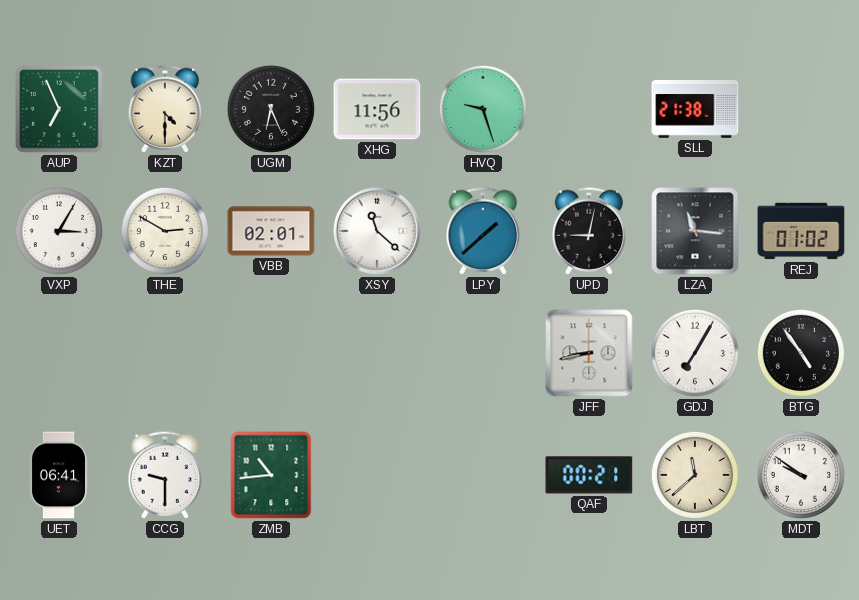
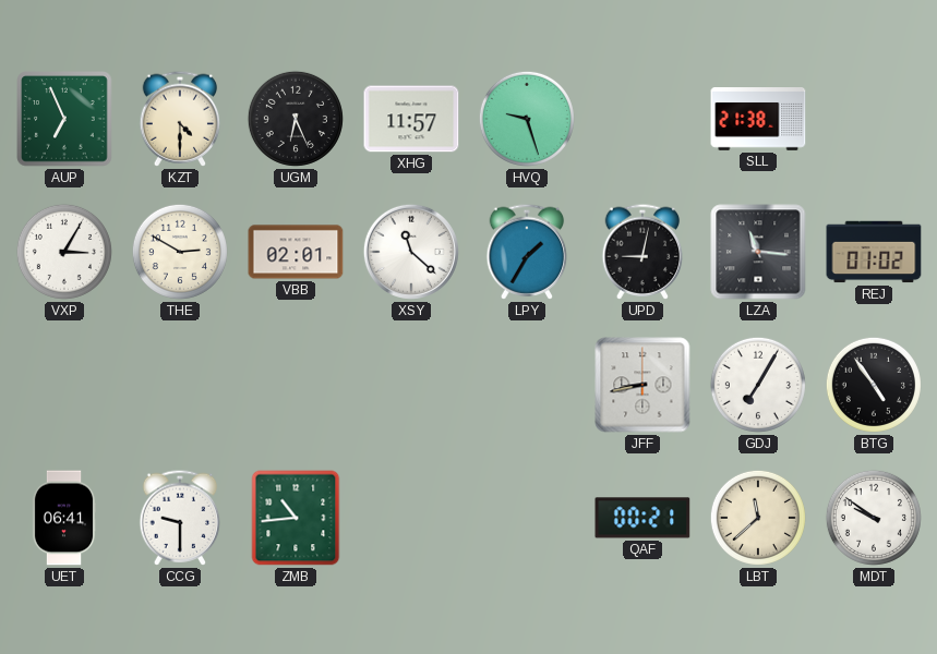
XHG: 11:56 -> 11:57
LPY: 1:38 -> 1:35
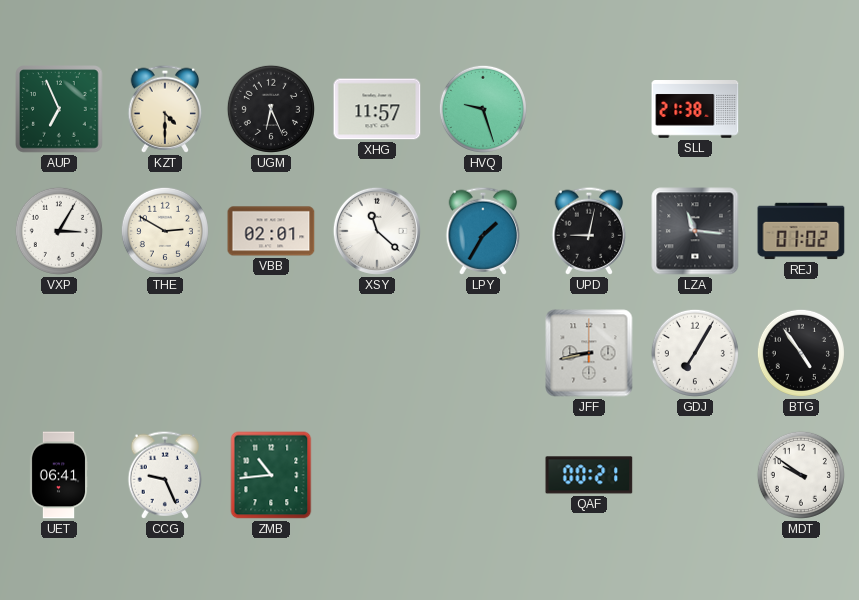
CCG: 9:30 -> 9:26
LBT: 11:38 -> none
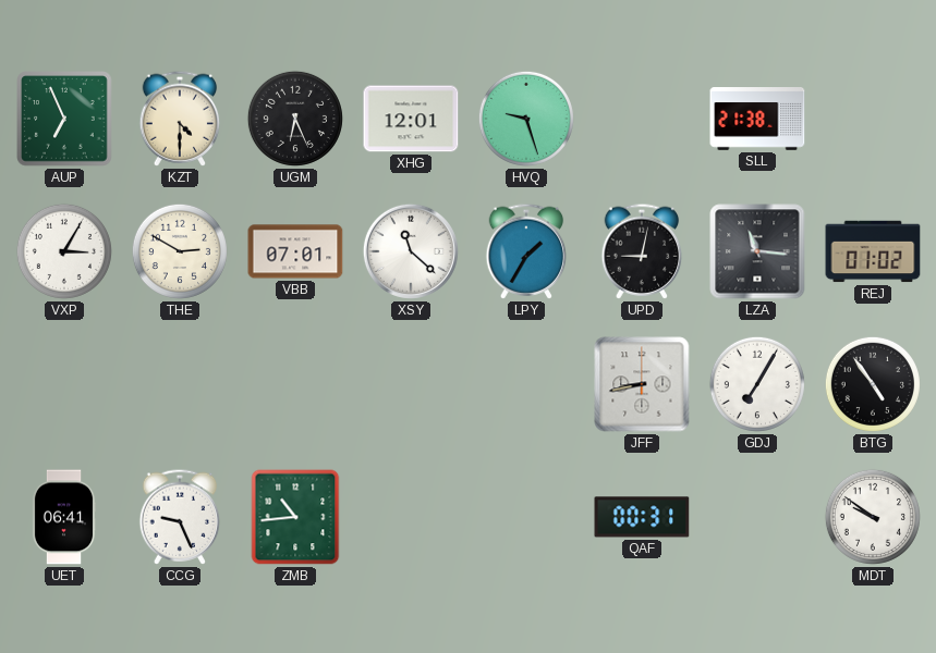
XHG: 11:57 -> 12:01
VBB: 02:01 -> 07:01
QAF: 00:21 -> 00:31
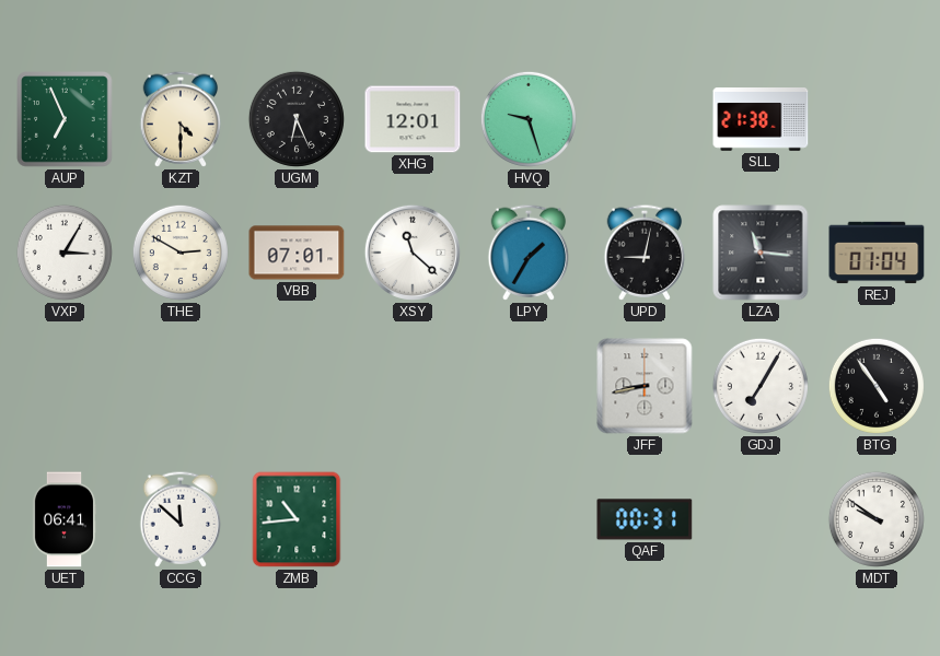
REJ: 01:02 -> 01:04
CCG: 9:26 -> 11:52
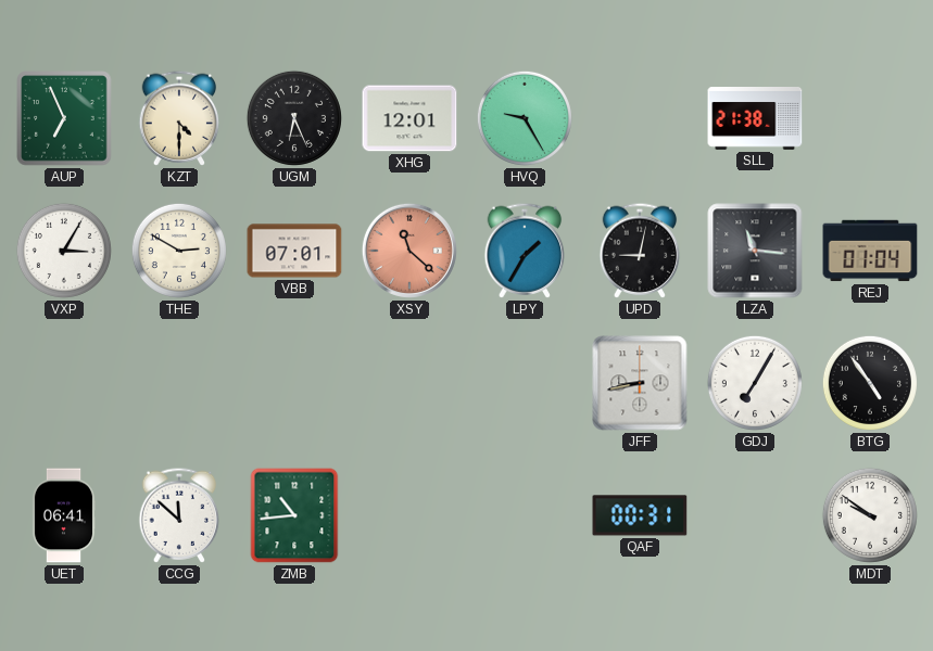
HVQ: 9:27 -> 9:25
XSY dial: white -> salmon
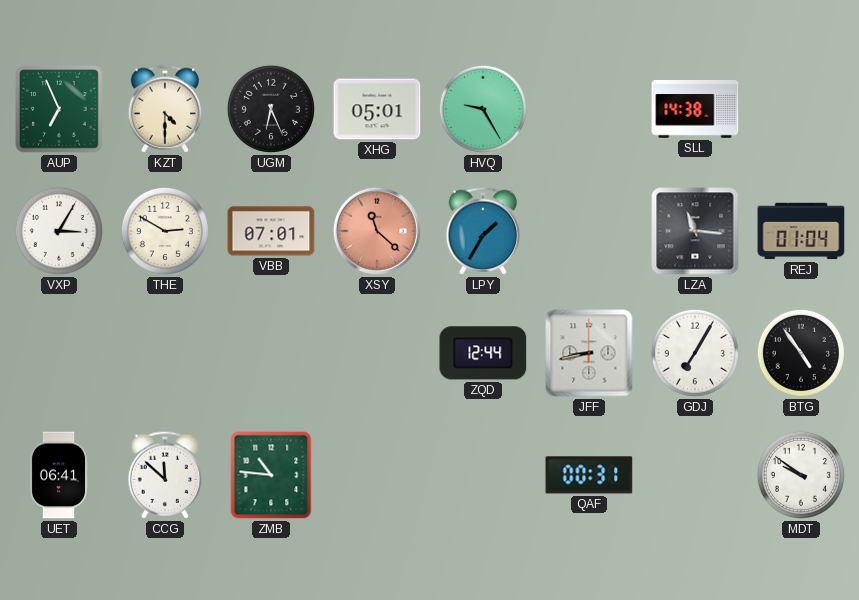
XHG: 12:01 -> 05:01
SLL: 21:38 -> 14:38
UPD: 9:02 -> none
ZQD: none -> 12:44
ZMB: 10:44 -> 10:46
